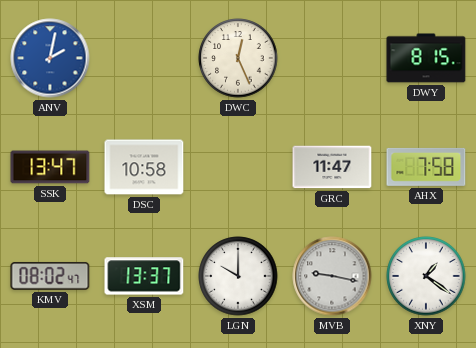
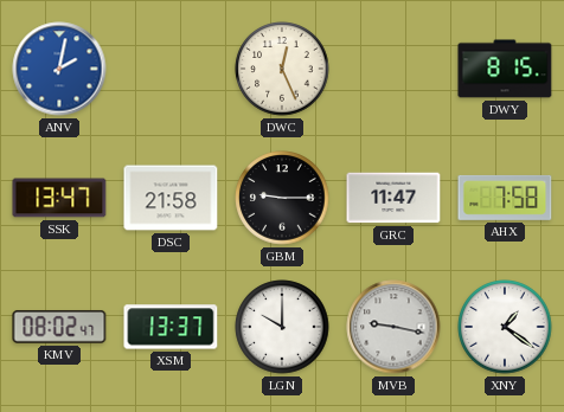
DSC: 10:58 -> 21:58
GBM: none -> 9:15
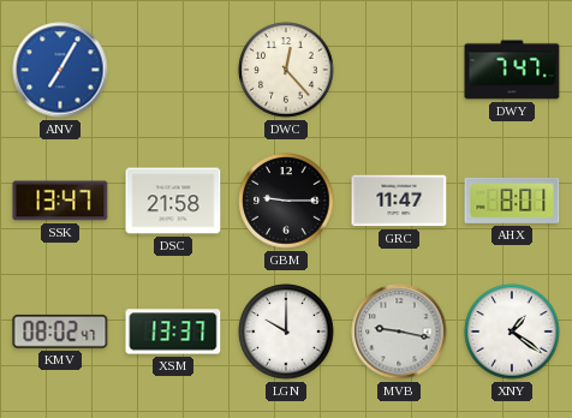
ANV: 2:02 -> 7:05
DWC: 12:26 -> 12:23
DWY: 8:15 -> 7:47
AHX: 7:58 -> 8:01
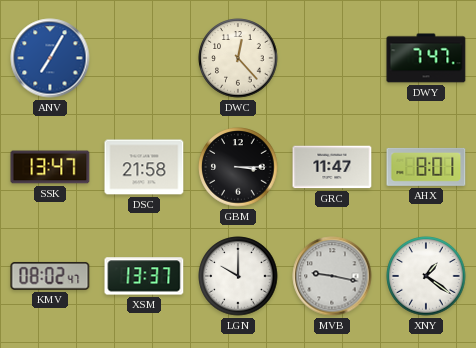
GBM: 9:15 -> 3:15
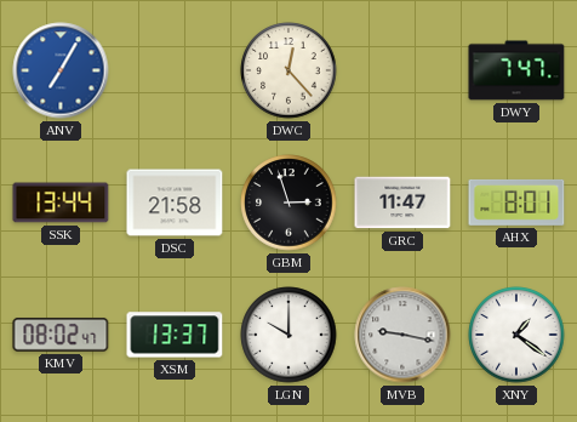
SSK: 13:47 -> 13:44
GBM: 3:15 -> 2:57
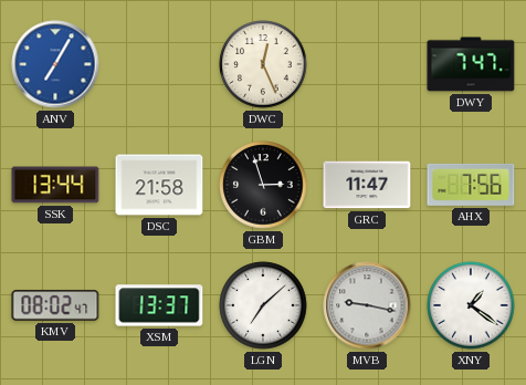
DWC: 12:23 -> 12:26
AHX: 8:01 -> 7:56
LGN: 10:00 -> 7:08
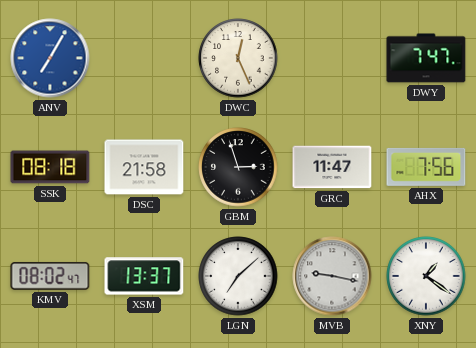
SSK: 13:44 -> 08:18
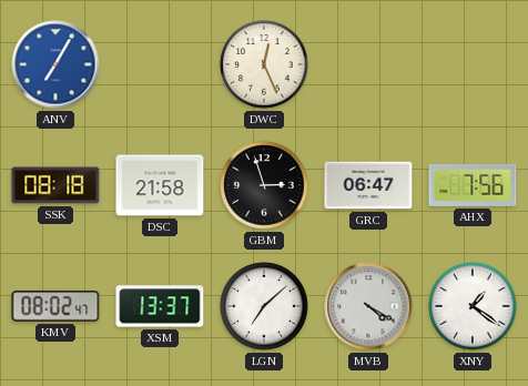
DWY: 7:47 -> none
GRC: 11:47 -> 06:47
MVB: 9:17 -> 4:20
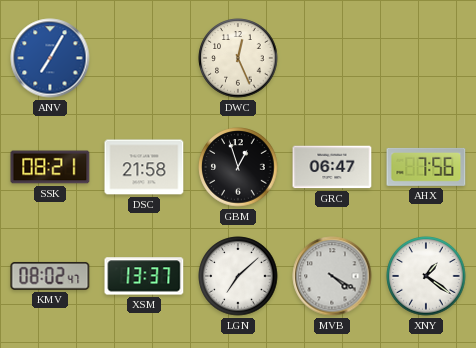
SSK: 08:18 -> 08:21
GBM: 2:57 -> 12:57
